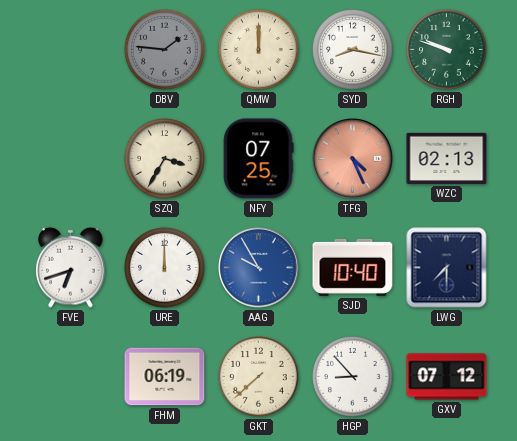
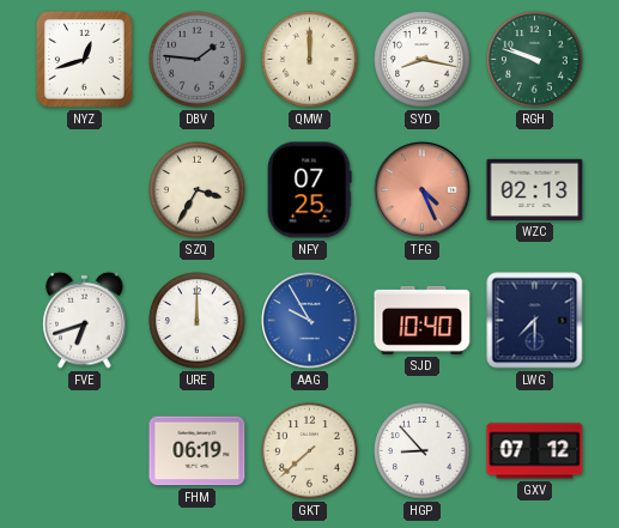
NYZ: none -> 12:42
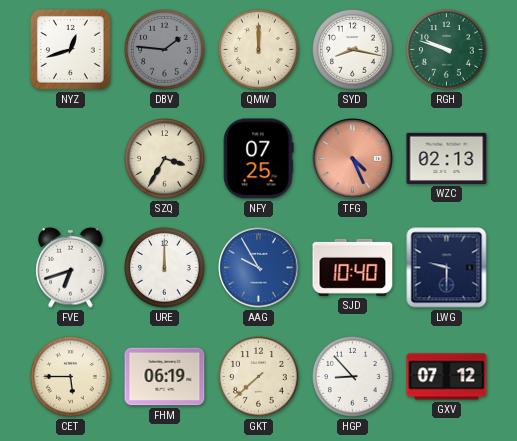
LWG: 7:30 -> 9:30
CET: none -> 5:45
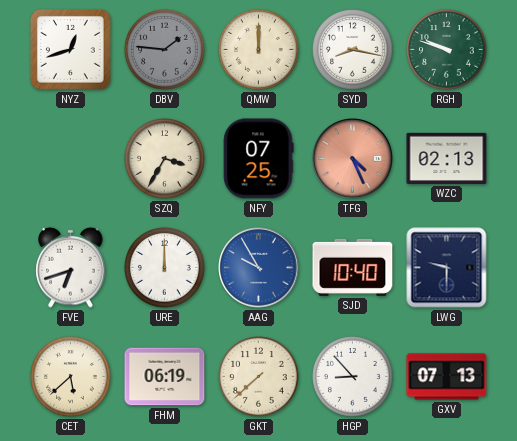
CET: 5:45 -> 5:38
GXV: 07:12 -> 07:13
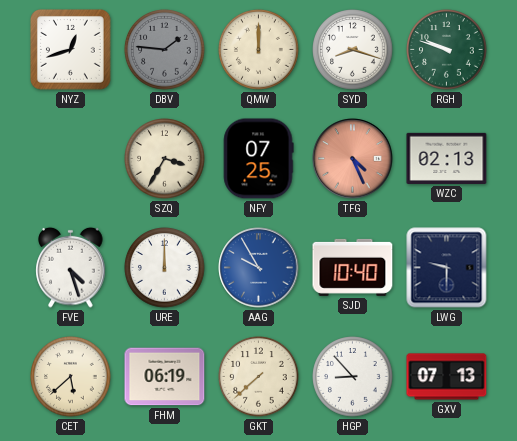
SYD: 8:17 -> 8:18
FVE: 6:42 -> 4:27
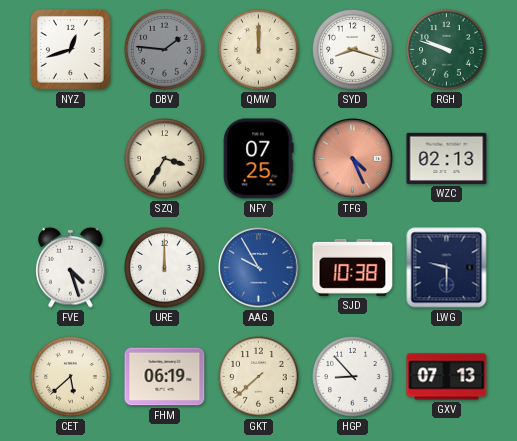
SJD: 10:40 -> 10:38
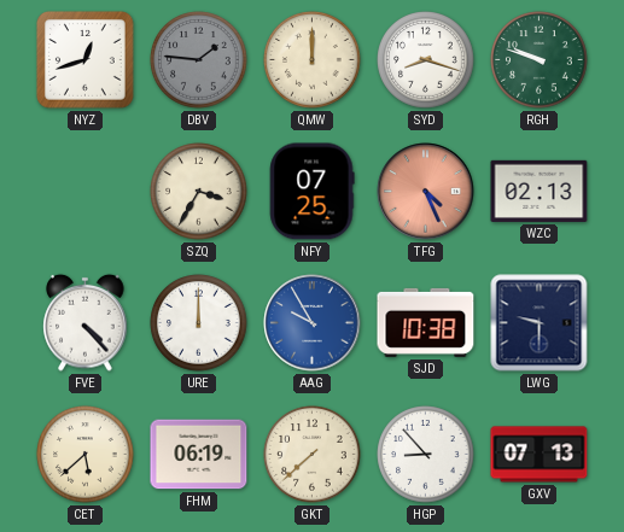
FVE: 4:27 -> 4:23
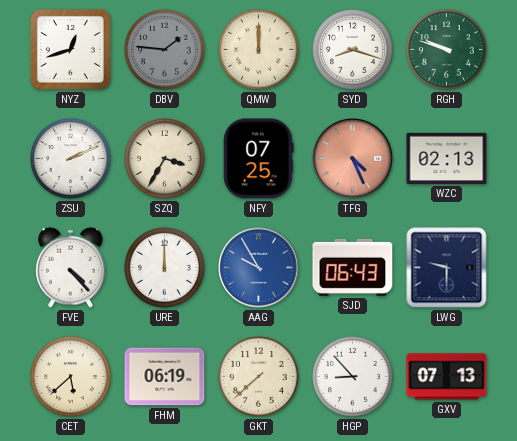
ZSU: none -> 2:11
SJD: 10:38 -> 06:43
